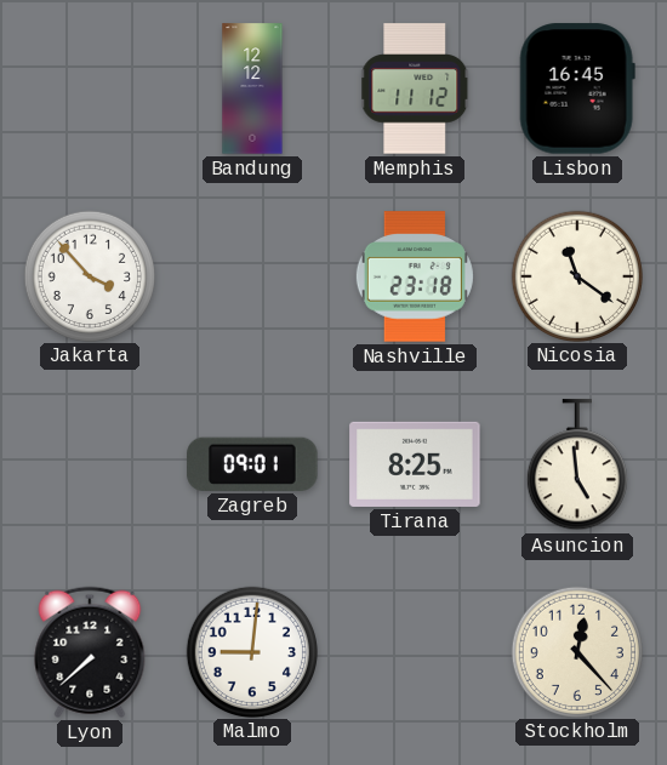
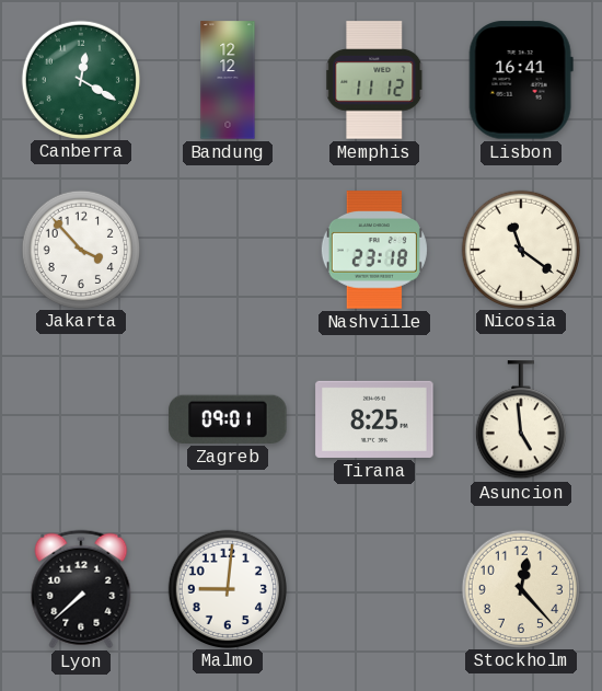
Canberra: none -> 12:20
Lisbon: 16:45 -> 16:41
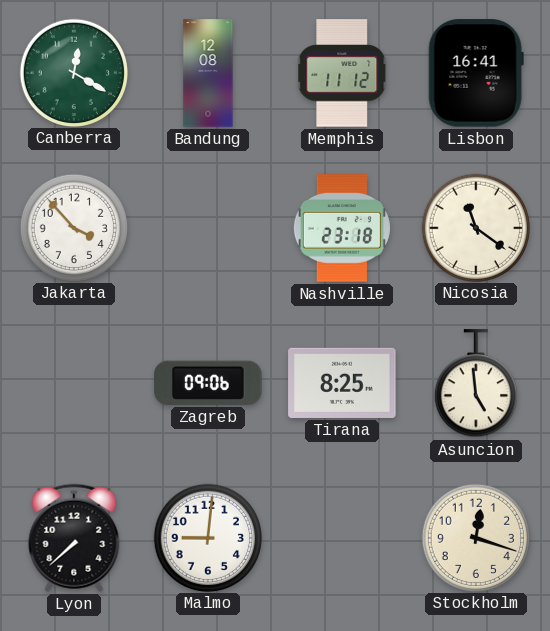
Bandung: 12:12 -> 12:08
Zagreb: 09:01 -> 09:06
Stockholm: 12:23 -> 12:18
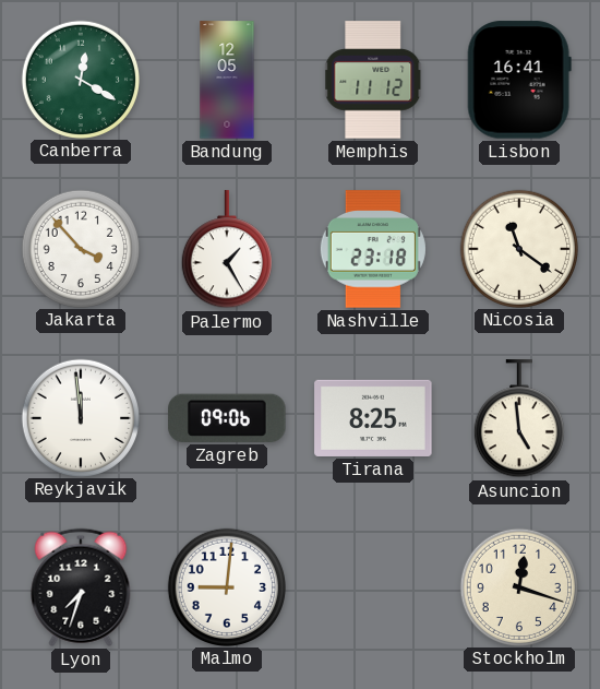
Bandung: 12:08 -> 12:05
Palermo: none -> 1:25
Reykjavik: none -> 11:59
Lyon: 7:38 -> 7:33
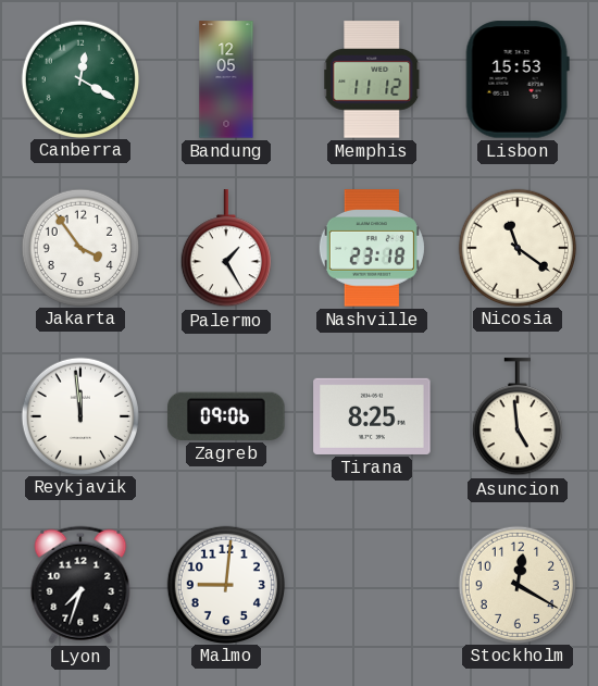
Lisbon: 16:41 -> 15:53
Jakarta: 3:53 -> 3:54
Stockholm: 12:18 -> 12:20
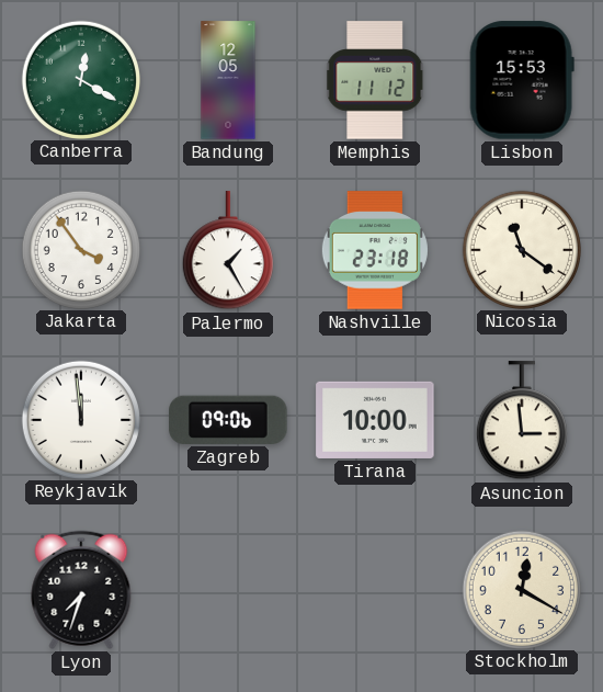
Tirana: 8:25 -> 10:00
Asuncion: 4:59 -> 2:59
Malmo: 9:01 -> none
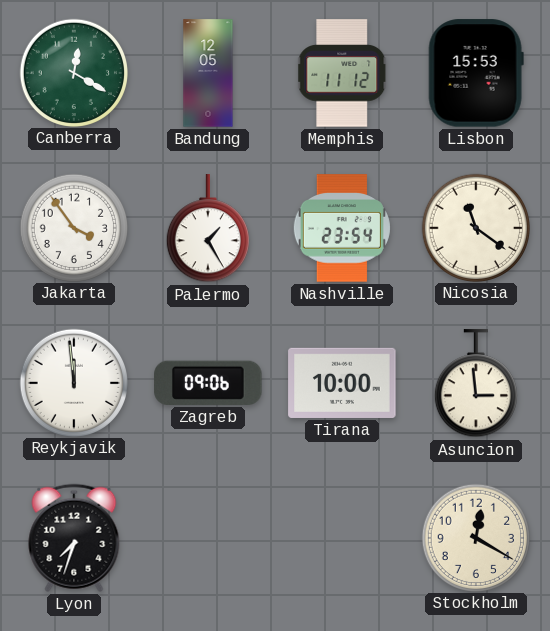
Nashville: 23:18 -> 23:54
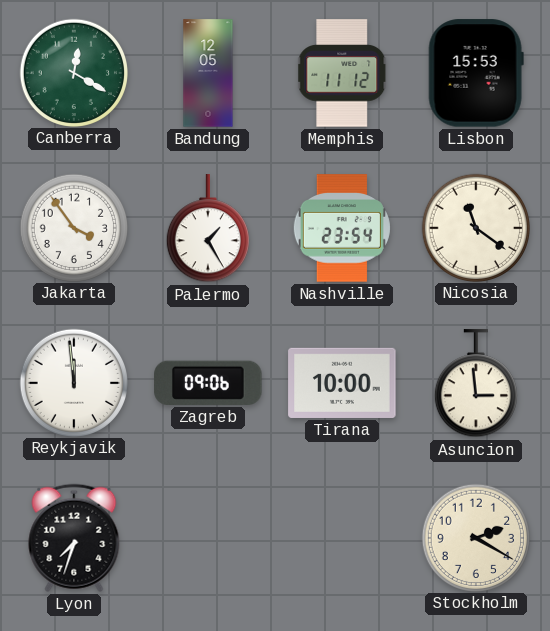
Stockholm: 12:20 -> 2:20
